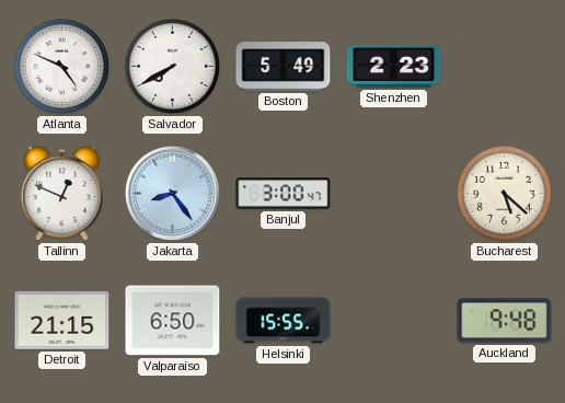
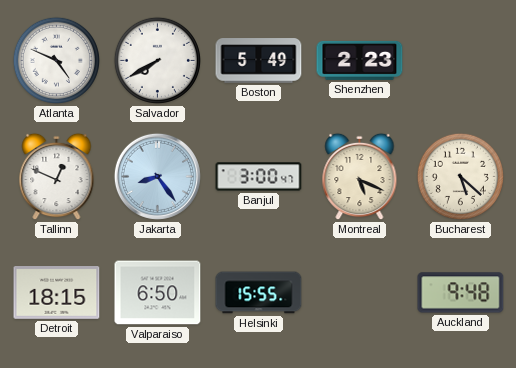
Montreal: none -> 5:19
Detroit: 21:15 -> 18:15
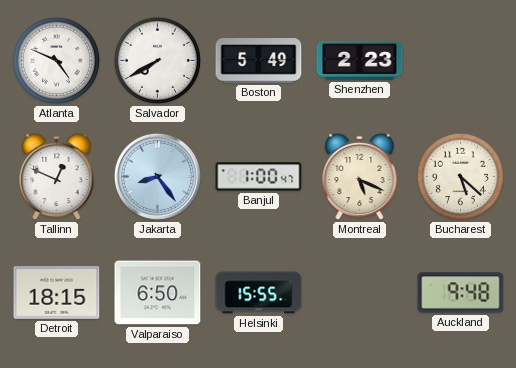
Banjul: 3:00 -> 1:00
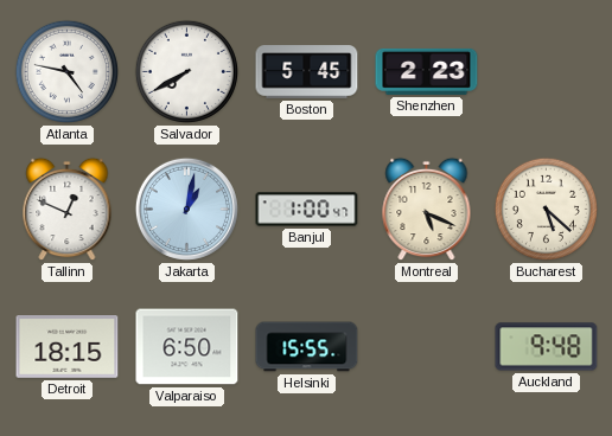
Atlanta: 4:49 -> 4:47
Boston: 5:49 -> 5:45
Jakarta: 8:24 -> 1:02
